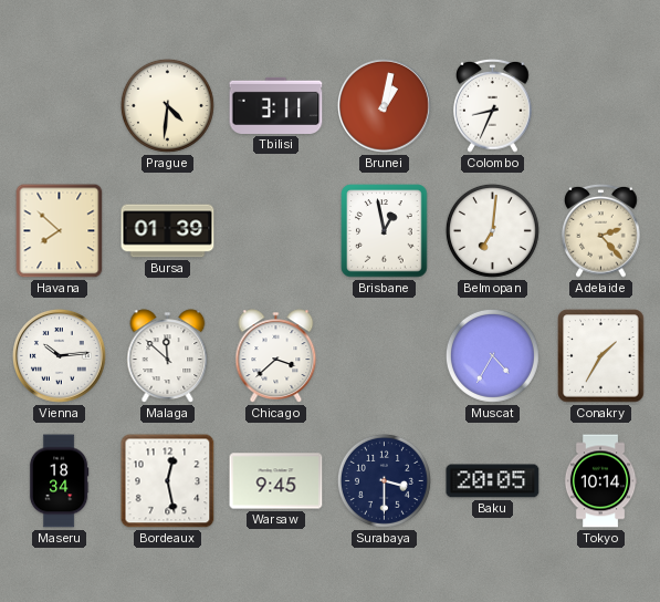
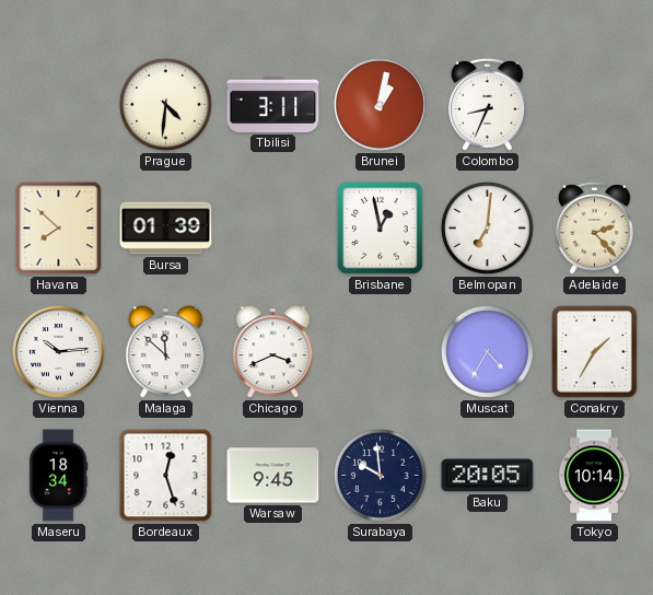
Chicago: 3:38 -> 3:41
Bordeaux: 12:28 -> 12:27
Surabaya: 3:30 -> 9:59
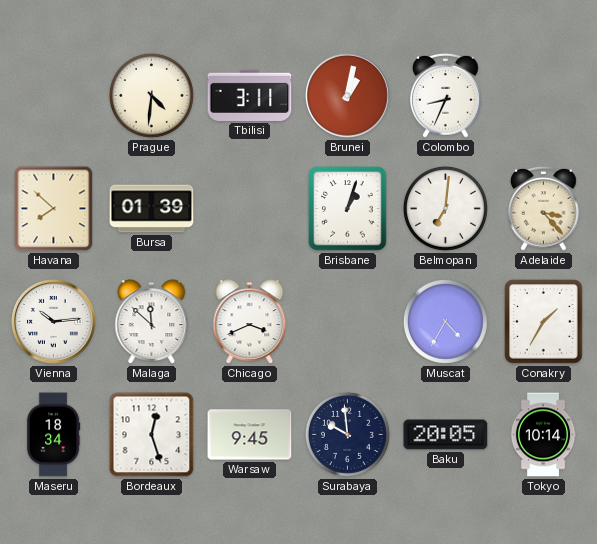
Brisbane: 12:58 -> 1:03
Adelaide: 2:23 -> 3:23
